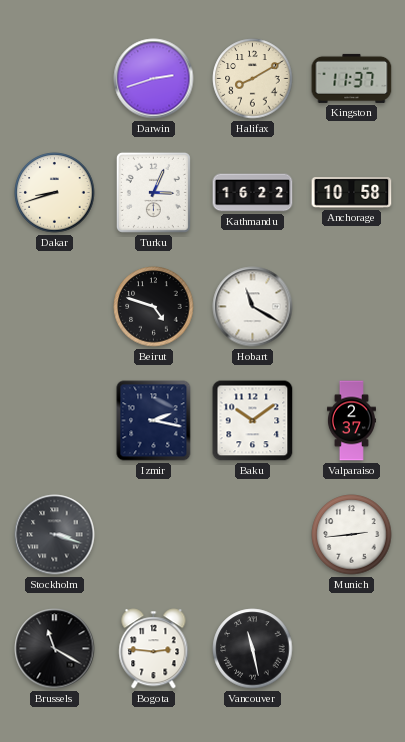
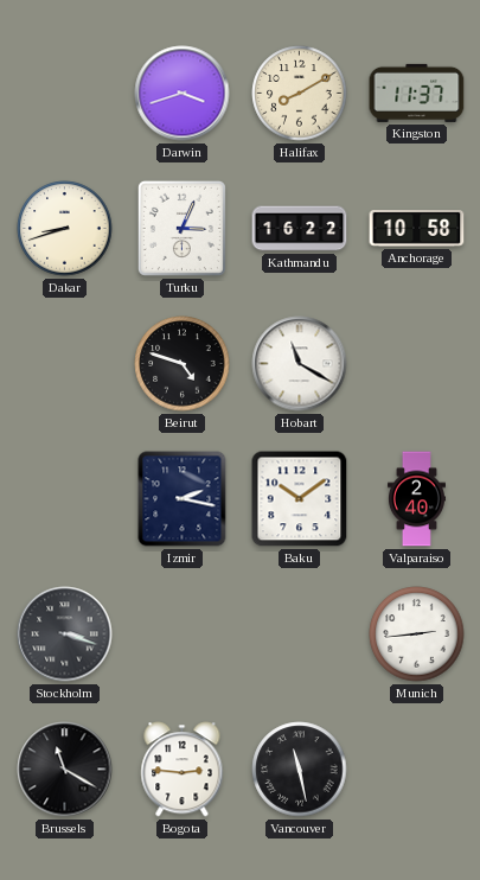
Darwin: 2:42 -> 3:42
Valparaiso: 2:37 -> 2:40
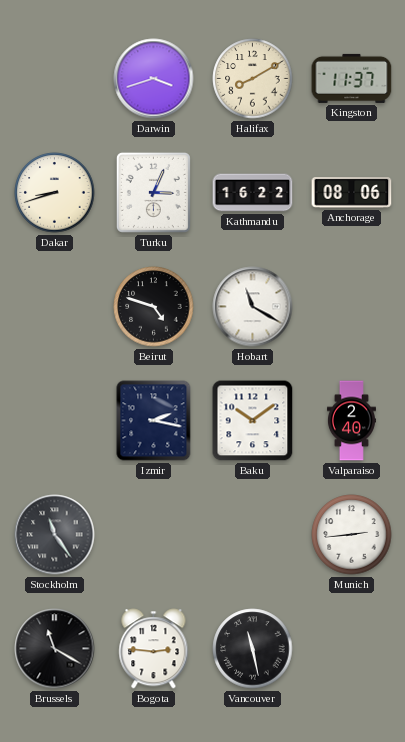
Anchorage: 10:58 -> 08:06
Stockholm: 3:18 -> 11:24
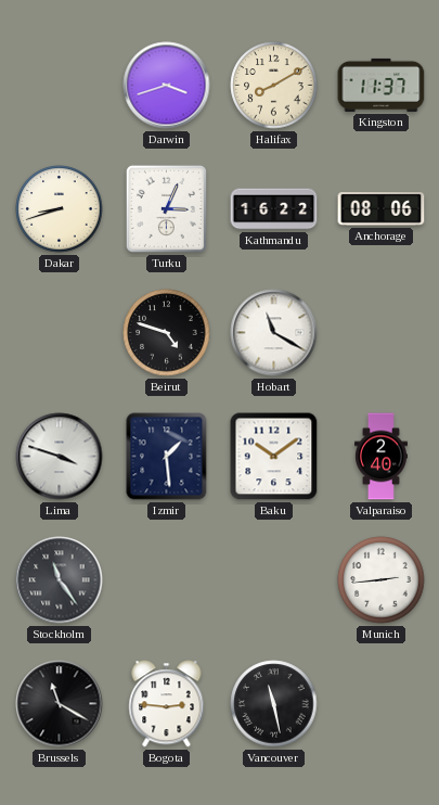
Lima: none -> 3:48
Izmir: 2:17 -> 1:29
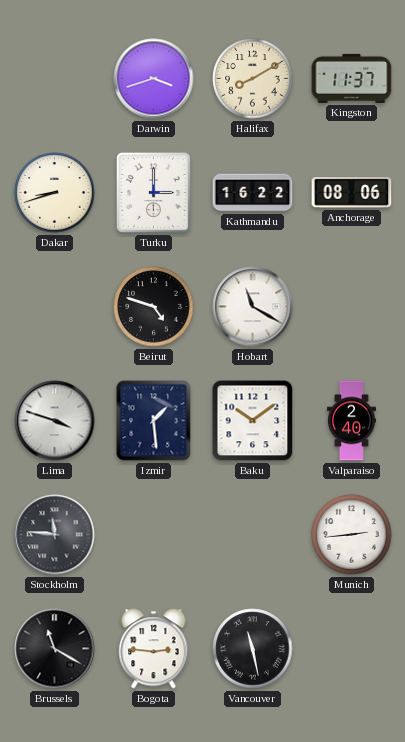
Turku: 3:04 -> 3:00
Stockholm: 11:24 -> 11:46
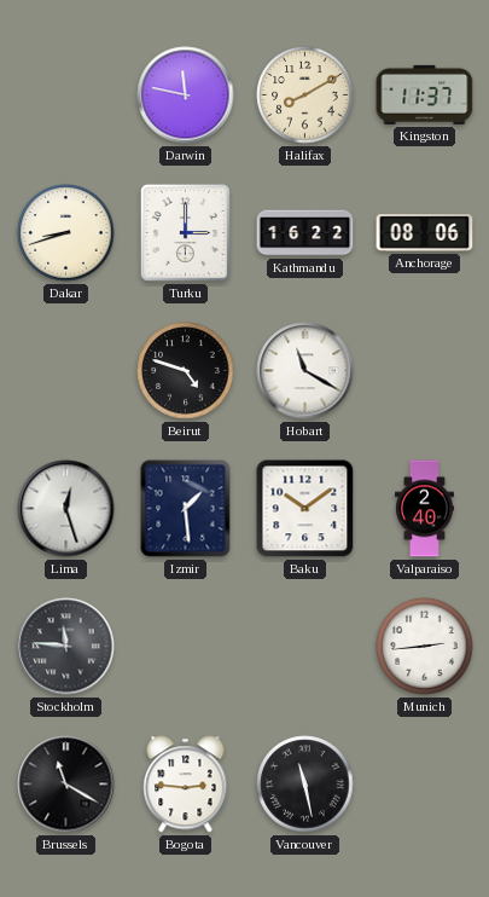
Darwin: 3:42 -> 11:47
Lima: 3:48 -> 12:27
